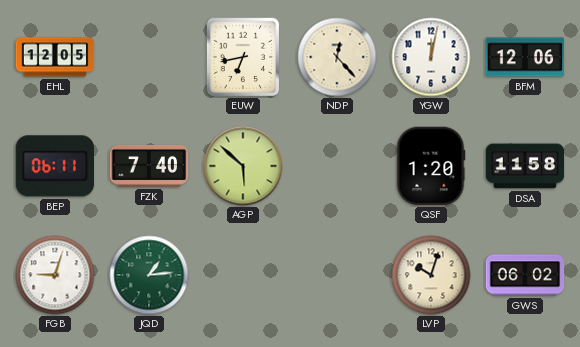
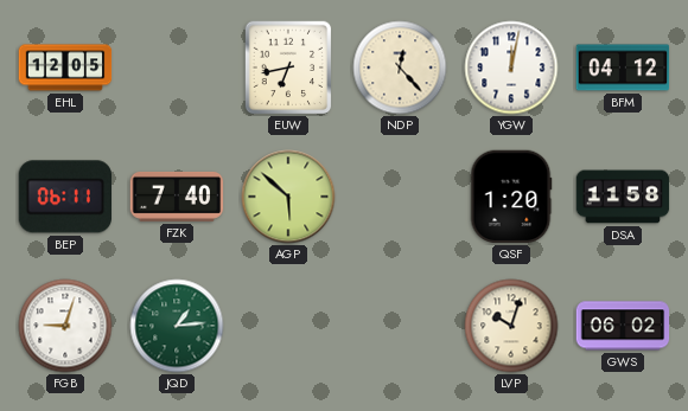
BFM: 12:06 -> 04:12
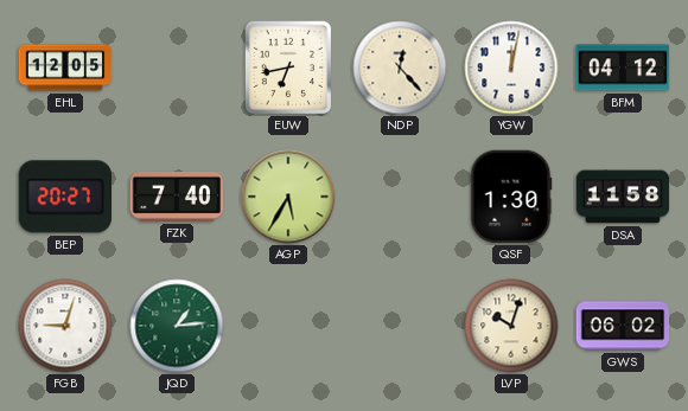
BEP: 06:11 -> 20:27
AGP: 5:52 -> 5:35
QSF: 1:20 -> 1:30
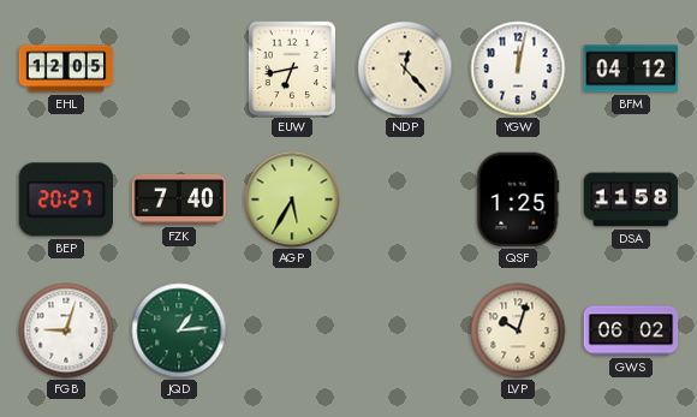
QSF: 1:30 -> 1:25
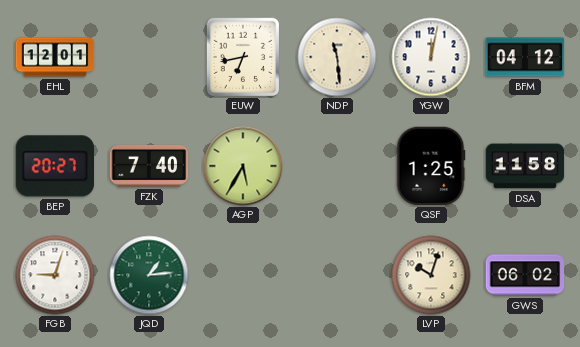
EHL: 12:05 -> 12:01
NDP: 12:23 -> 11:29
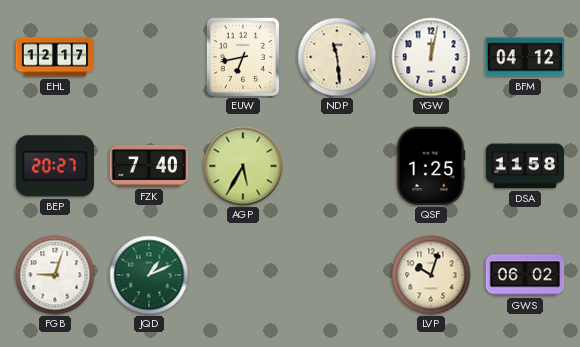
EHL: 12:01 -> 12:17
JQD: 1:14 -> 1:11
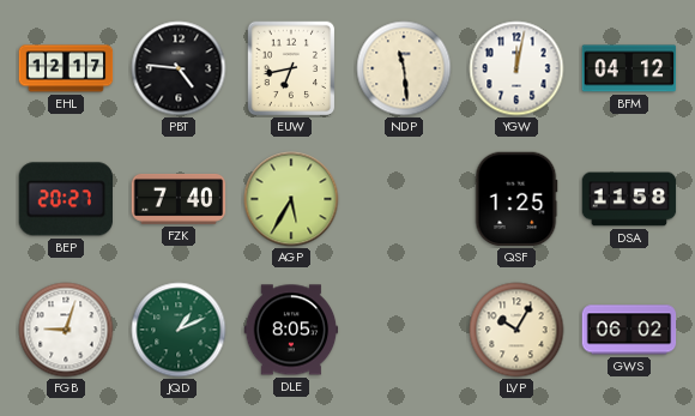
PBT: none -> 4:46
DLE: none -> 8:05
LVP: 10:03 -> 10:05
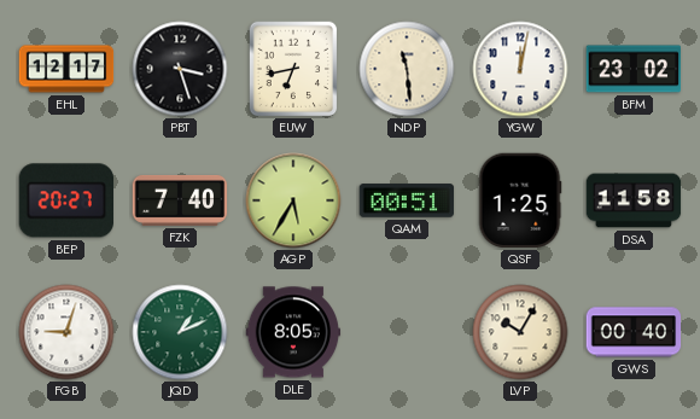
PBT: 4:46 -> 3:27
BFM: 04:12 -> 23:02
QAM: none -> 00:51
GWS: 06:02 -> 00:40
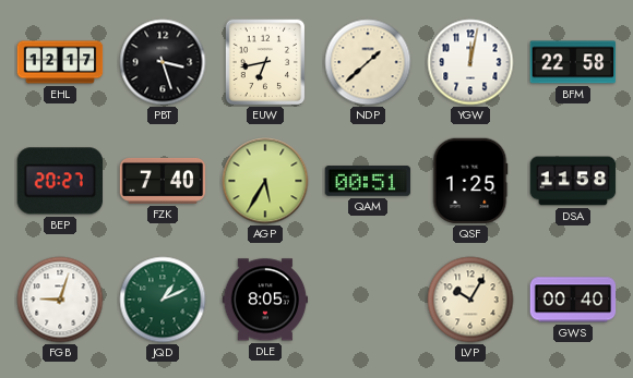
NDP: 11:29 -> 1:38
BFM: 23:02 -> 22:58
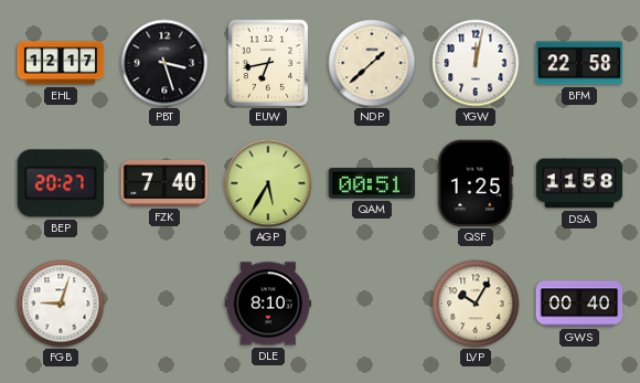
JQD: 1:11 -> none
DLE: 8:05 -> 8:10
